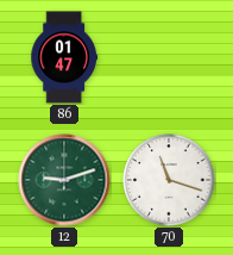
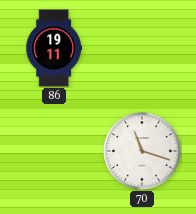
86: 01:47 -> 19:11
12: 9:12 -> none
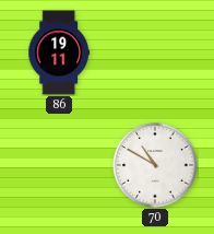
70: 11:18 -> 10:50
